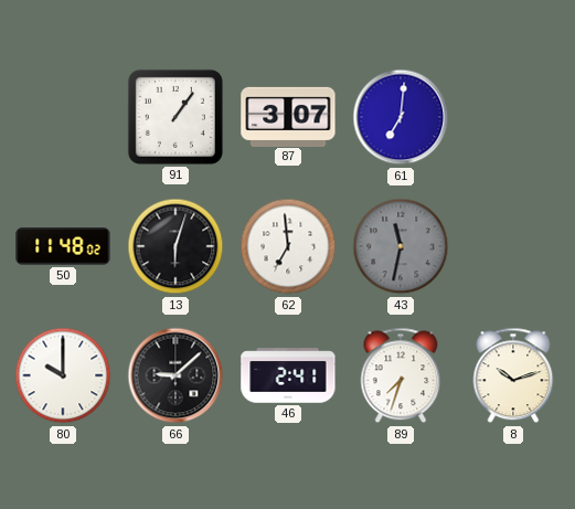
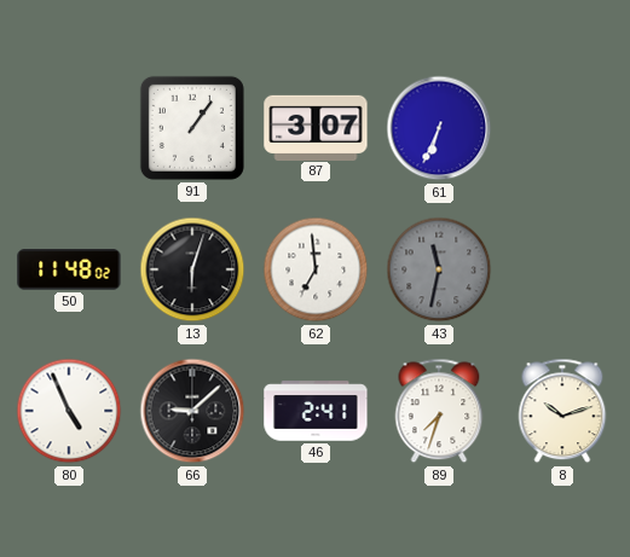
61: 7:01 -> 6:34
80: 10:00 -> 4:56
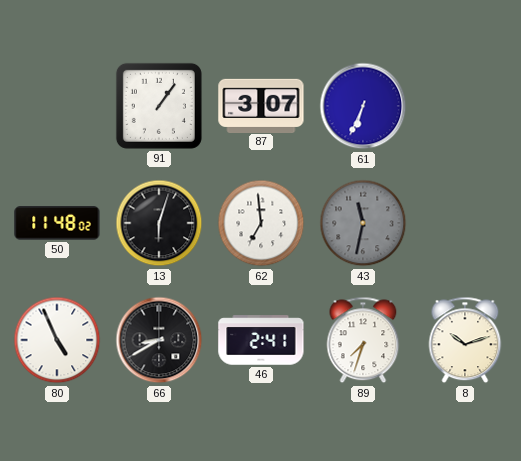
66: 9:08 -> 8:40
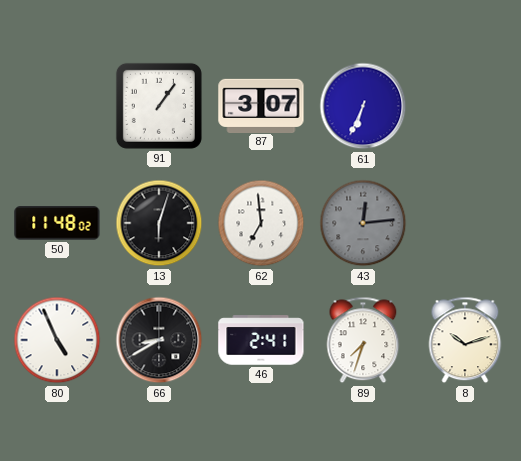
43: 11:32 -> 12:14
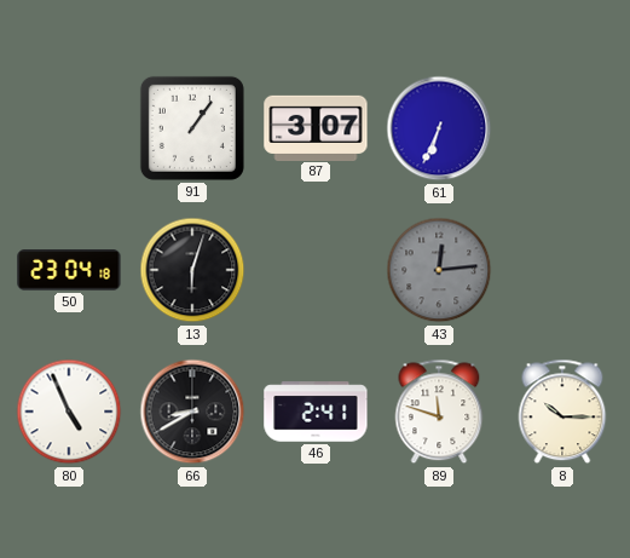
50: 11:48 -> 23:04
62: 6:59 -> none
89: 7:33 -> 11:48
8: 10:12 -> 10:15
